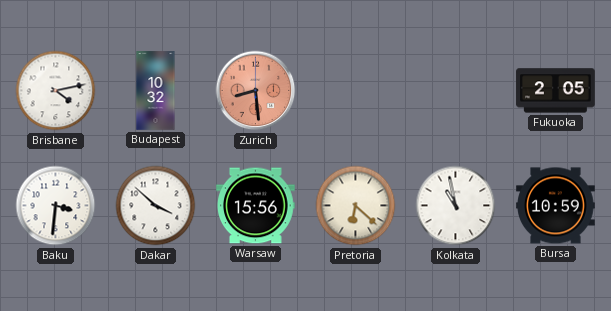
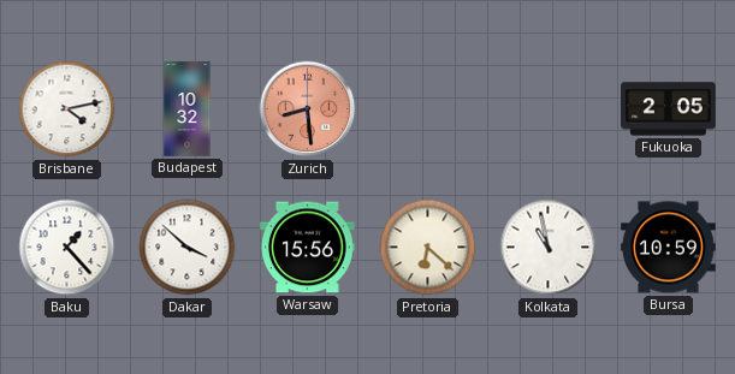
Baku: 3:31 -> 1:23
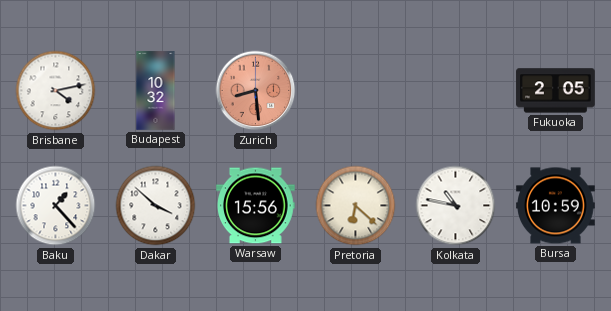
Kolkata: 10:58 -> 10:47
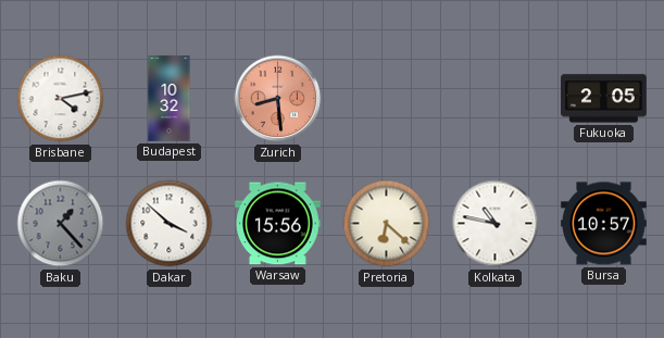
Baku dial: white -> grey
Bursa: 10:59 -> 10:57
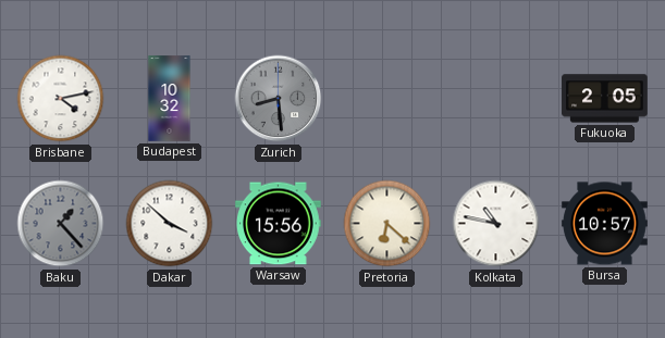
Zurich dial: salmon -> grey
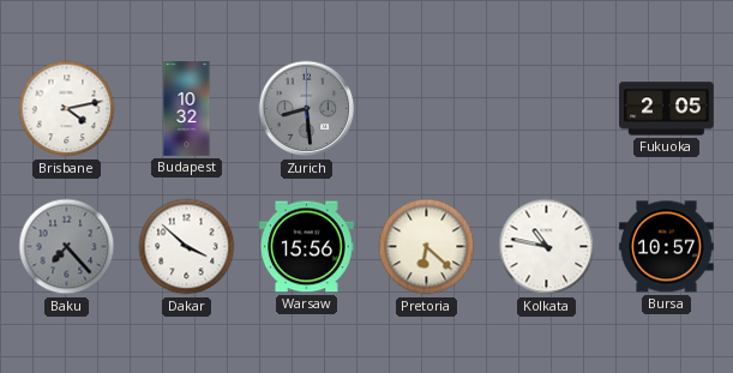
Baku: 1:23 -> 7:23
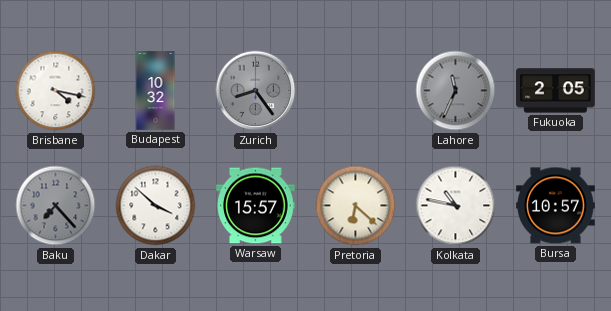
Brisbane: 4:13 -> 4:17
Zurich: 8:29 -> 8:24
Lahore: none -> 11:34
Warsaw: 15:56 -> 15:57
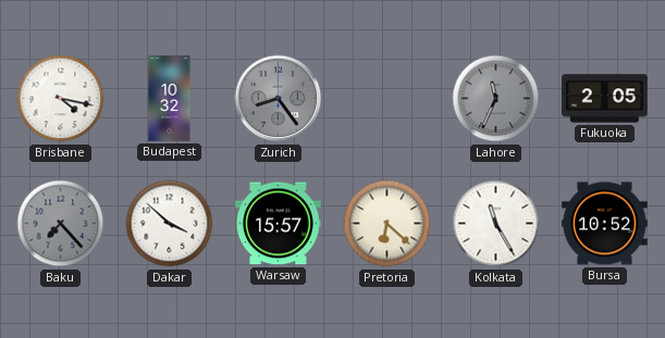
Kolkata: 10:47 -> 11:25
Bursa: 10:57 -> 10:52
